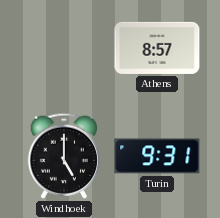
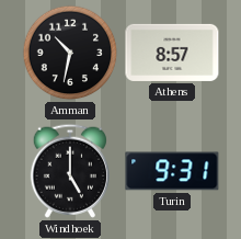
Amman: none -> 10:32
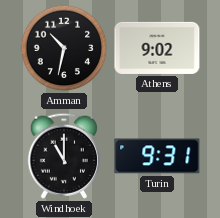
Athens: 8:57 -> 9:02
Windhoek: 5:00 -> 11:00
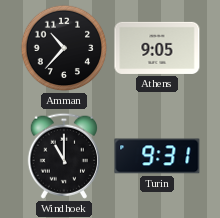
Amman: 10:32 -> 10:37
Athens: 9:02 -> 9:05
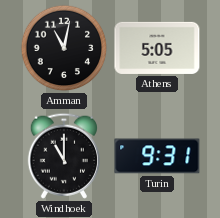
Amman: 10:37 -> 11:02
Athens: 9:05 -> 5:05
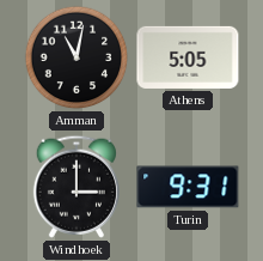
Windhoek: 11:00 -> 3:00
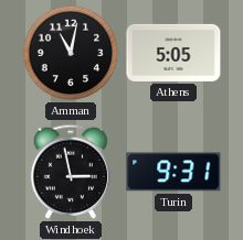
Windhoek: 3:00 -> 2:58
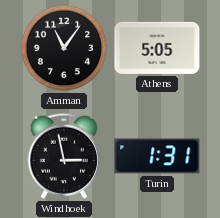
Amman: 11:02 -> 11:06
Turin: 9:31 -> 1:31
